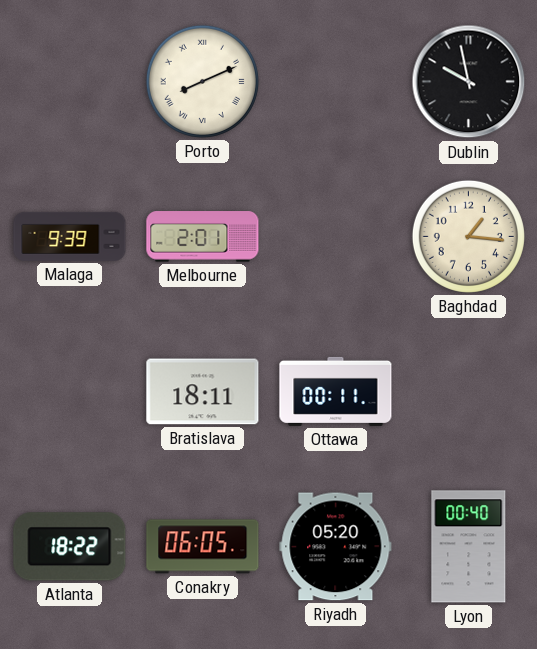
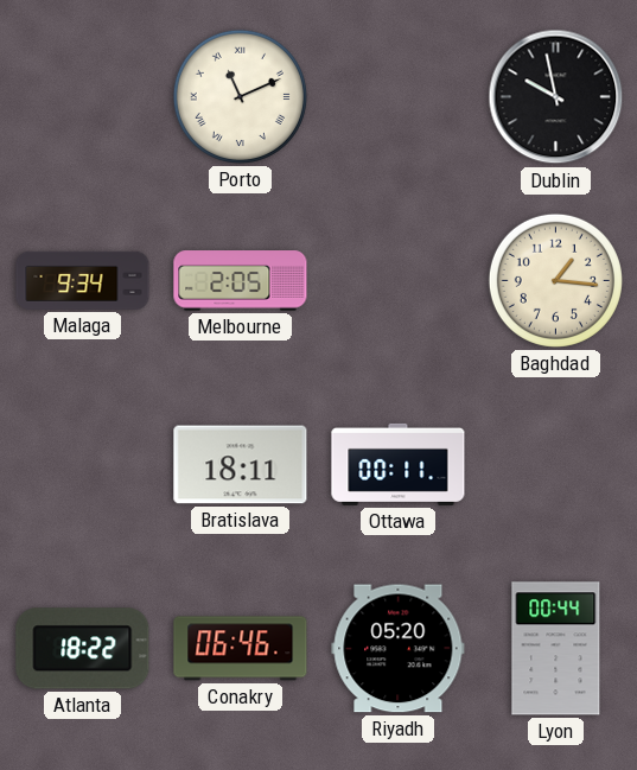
Porto: 8:11 -> 11:11
Malaga: 9:39 -> 9:34
Melbourne: 2:01 -> 2:05
Conakry: 06:05 -> 06:46
Lyon: 00:40 -> 00:44
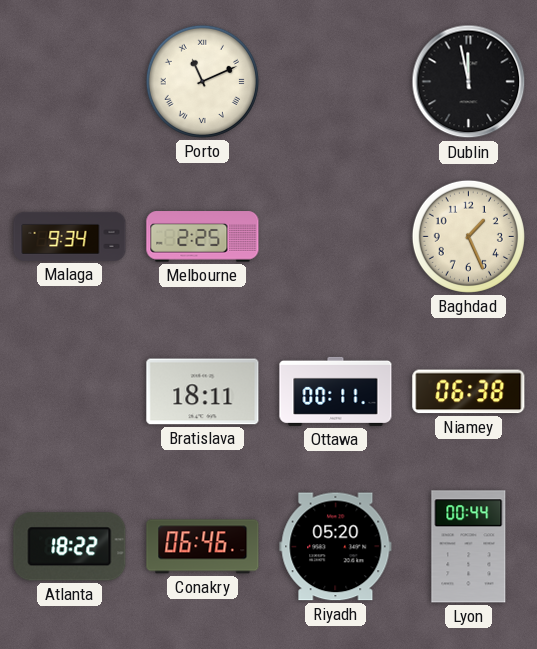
Dublin: 9:58 -> 11:58
Melbourne: 2:05 -> 2:25
Baghdad: 1:16 -> 1:26
Niamey: none -> 06:38
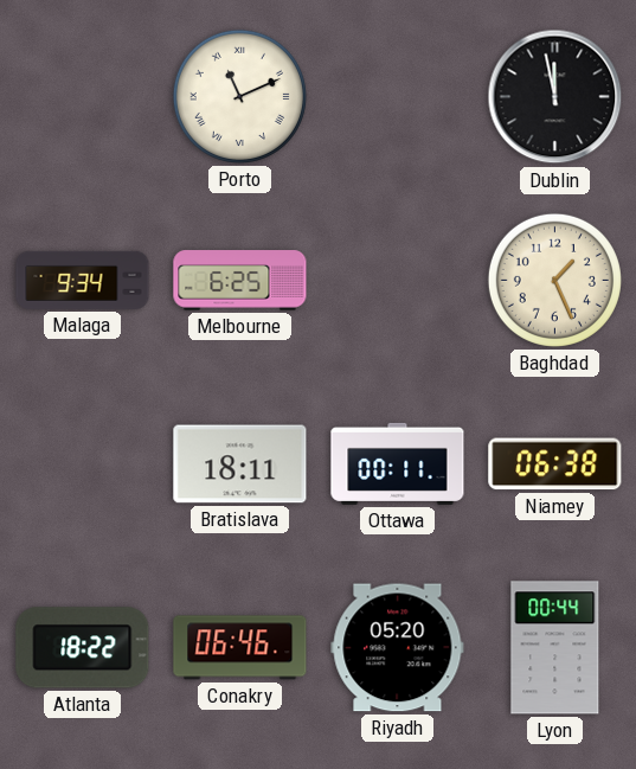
Melbourne: 2:25 -> 6:25
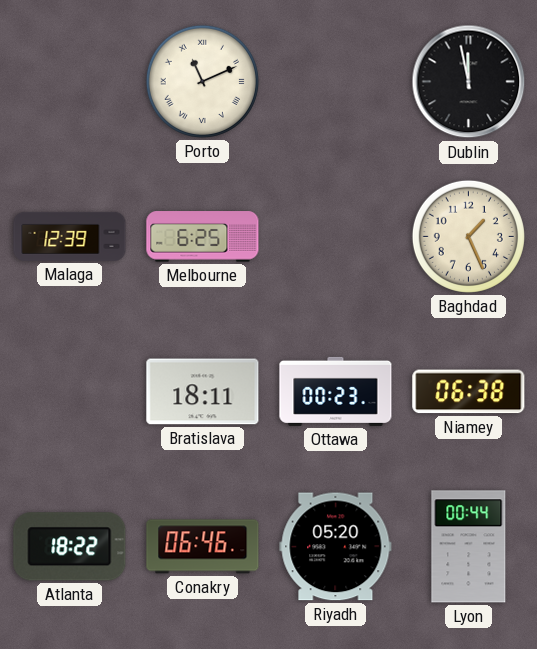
Malaga: 9:34 -> 12:39
Ottawa: 00:11 -> 00:23
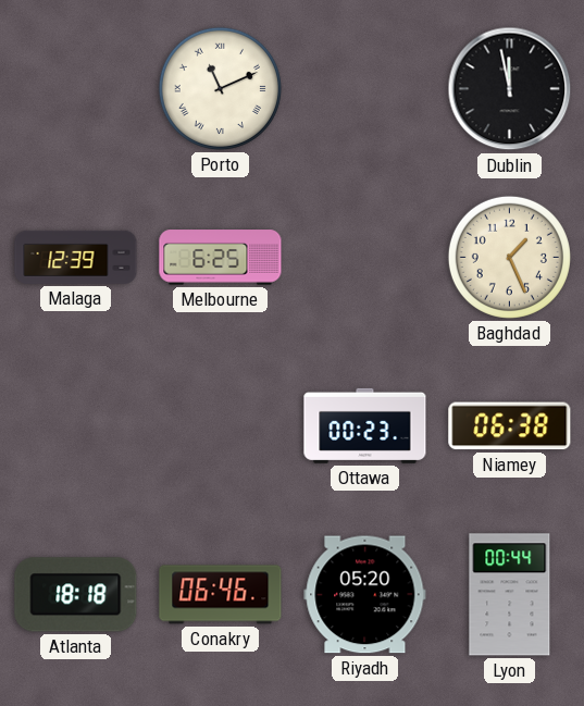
Bratislava: 18:11 -> none
Atlanta: 18:22 -> 18:18
